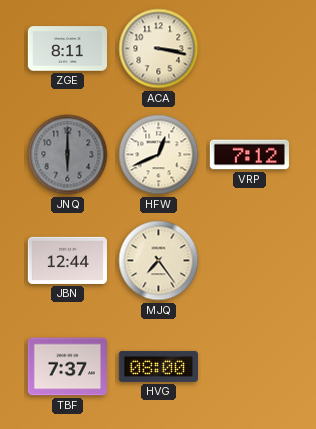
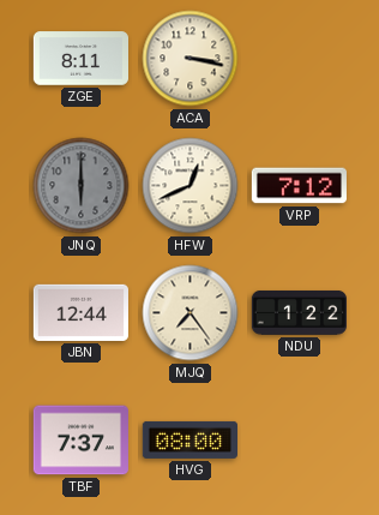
NDU: none -> 1:22
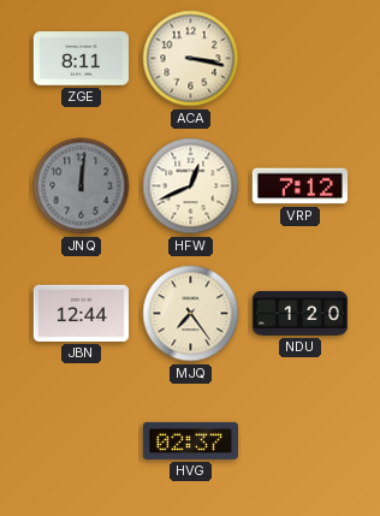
JNQ: 6:00 -> 12:01
NDU: 1:22 -> 1:20
TBF: 7:37 -> none
HVG: 08:00 -> 02:37
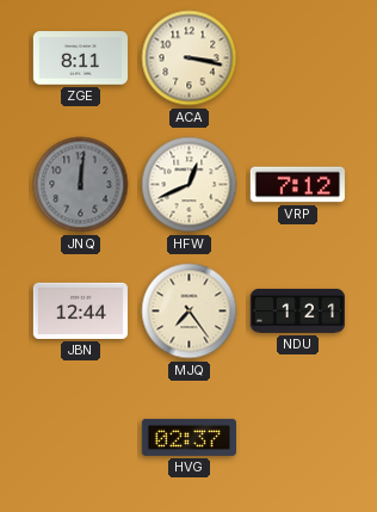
NDU: 1:20 -> 1:21
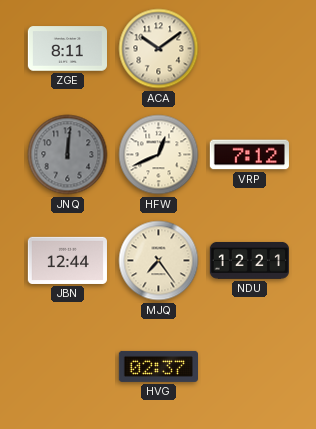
ACA: 3:17 -> 10:09
NDU: 1:21 -> 12:21
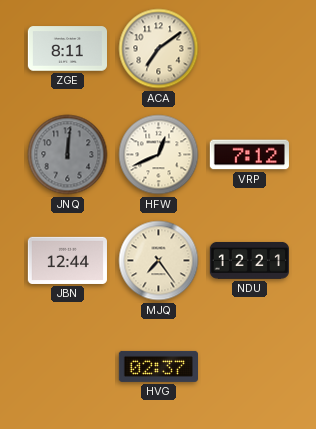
ACA: 10:09 -> 7:09
